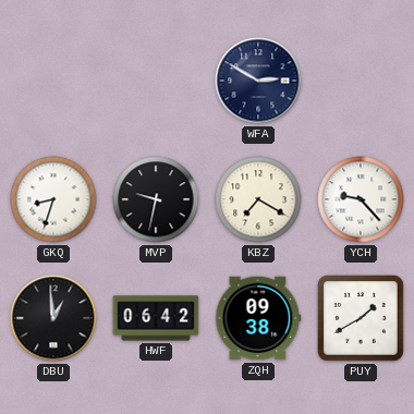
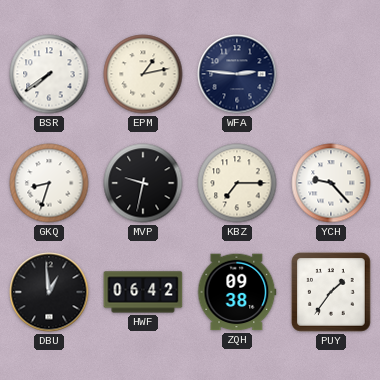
BSR: none -> 7:39
EPM: none -> 1:13
WFA: 2:50 -> 2:46
KBZ: 7:20 -> 7:15
PUY: 1:40 -> 1:36
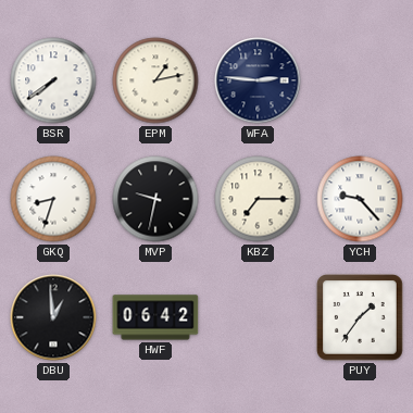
ZQH: 09:38 -> none
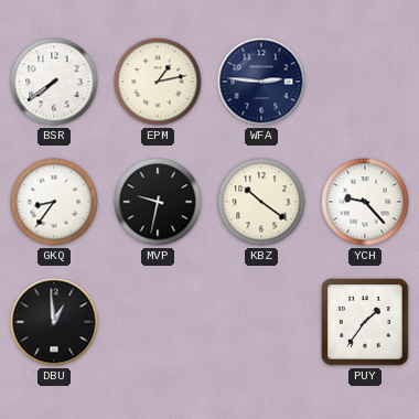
GKQ: 8:33 -> 8:36
KBZ: 7:15 -> 10:21
HWF: 06:42 -> none
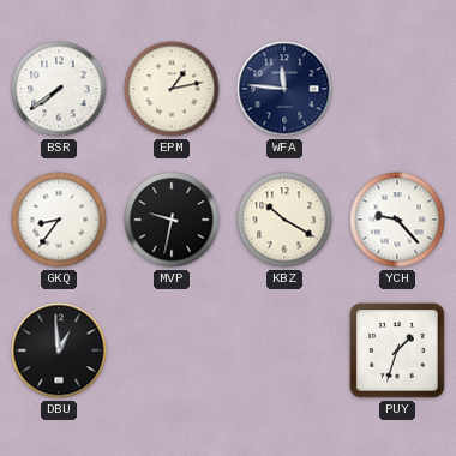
WFA: 2:46 -> 11:46
KBZ: 10:21 -> 10:20
PUY: 1:36 -> 1:33
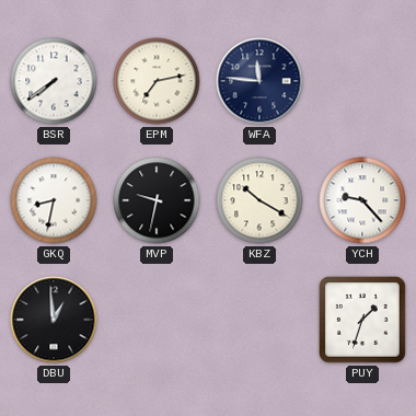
EPM: 1:13 -> 7:13
GKQ: 8:36 -> 8:32
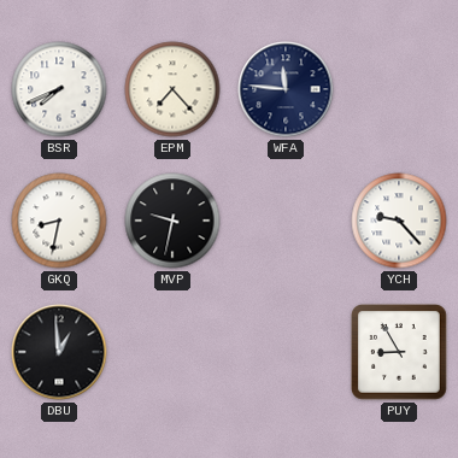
BSR: 7:39 -> 7:41
EPM: 7:13 -> 7:23
KBZ: 10:20 -> none
PUY: 1:33 -> 8:55
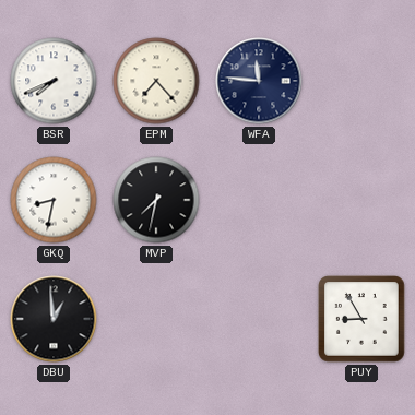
MVP: 9:32 -> 7:32
YCH: 9:23 -> none
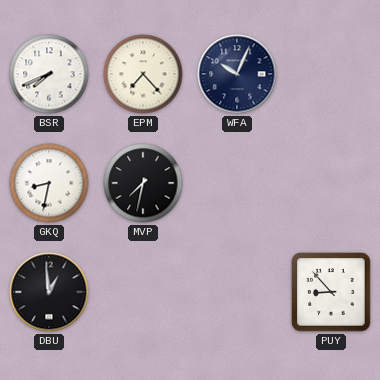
WFA: 11:46 -> 10:04
PUY: 8:55 -> 8:53
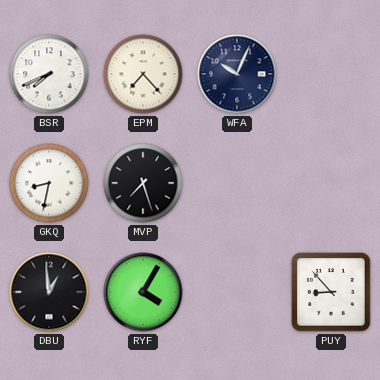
MVP: 7:32 -> 7:27
RYF: none -> 4:05
